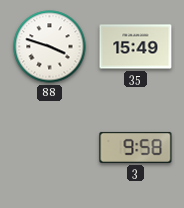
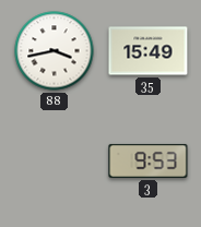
88: 3:48 -> 3:43
3: 9:58 -> 9:53
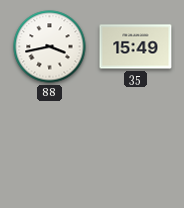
3: 9:53 -> none
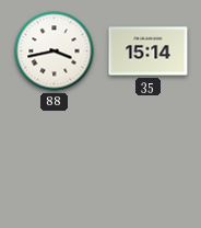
35: 15:49 -> 15:14
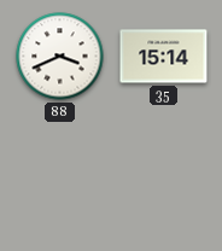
88: 3:43 -> 3:41
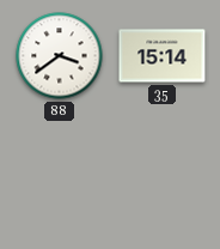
88: 3:41 -> 3:39
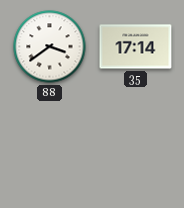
35: 15:14 -> 17:14
